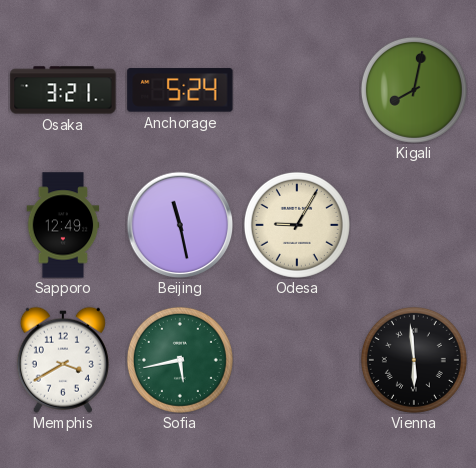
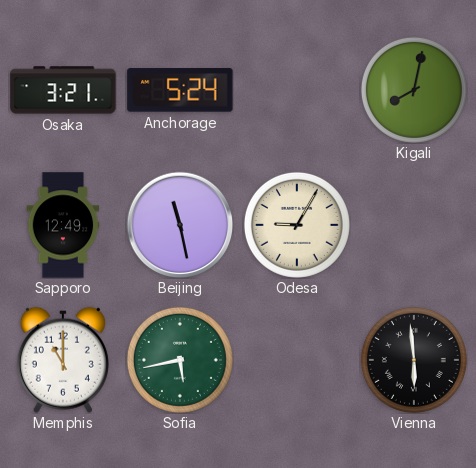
Memphis: 3:40 -> 11:00
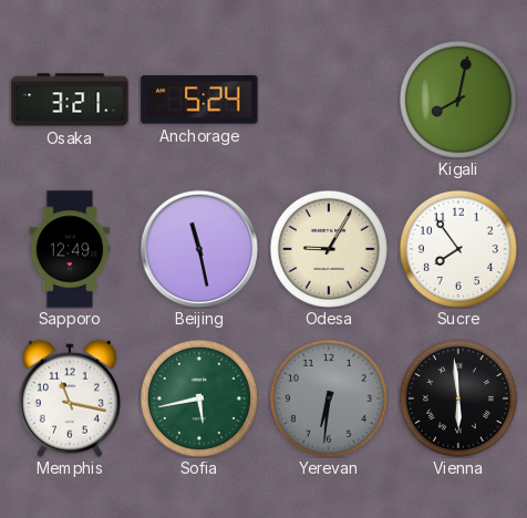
Sucre: none -> 7:54
Memphis: 11:00 -> 11:17
Yerevan: none -> 6:31
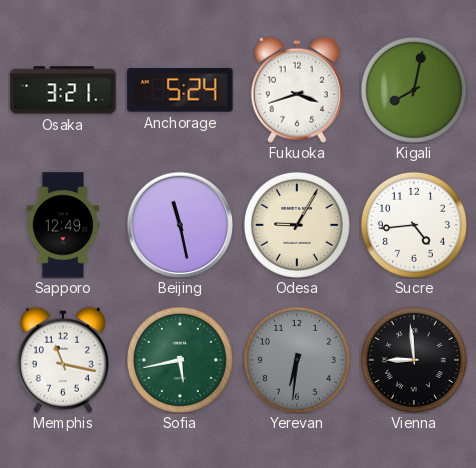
Fukuoka: none -> 3:42
Sucre: 7:54 -> 4:44
Vienna: 5:59 -> 8:59
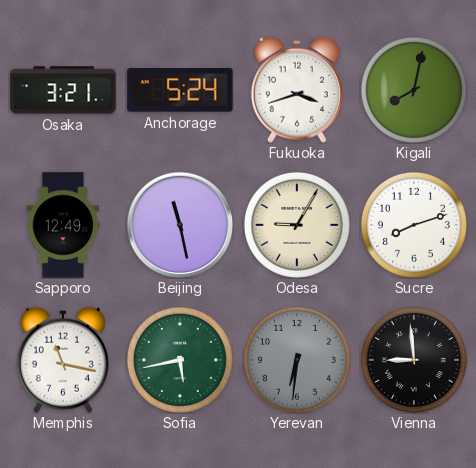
Sucre: 4:44 -> 8:12
